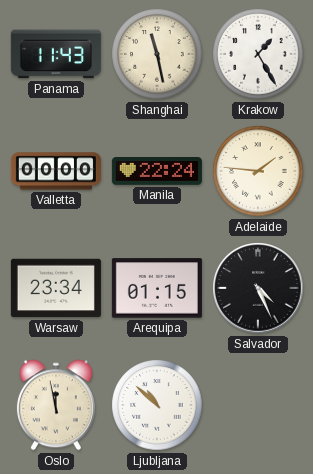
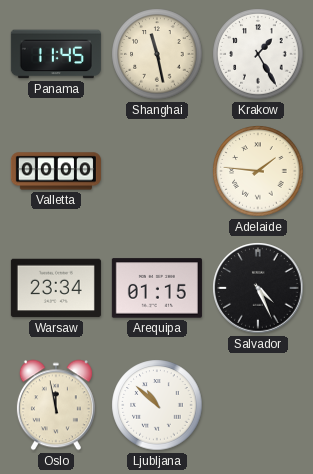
Panama: 11:43 -> 11:45
Manila: 22:24 -> none
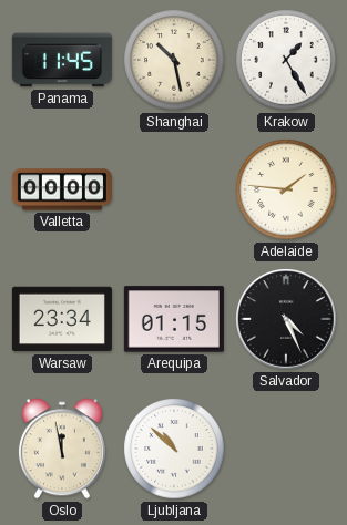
Shanghai: 11:28 -> 10:28
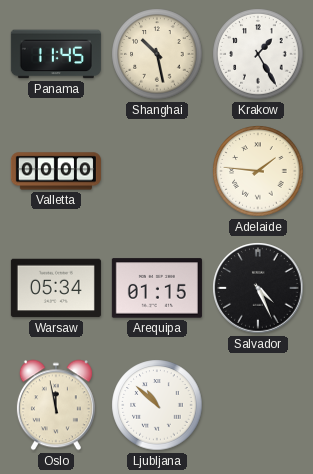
Warsaw: 23:34 -> 05:34
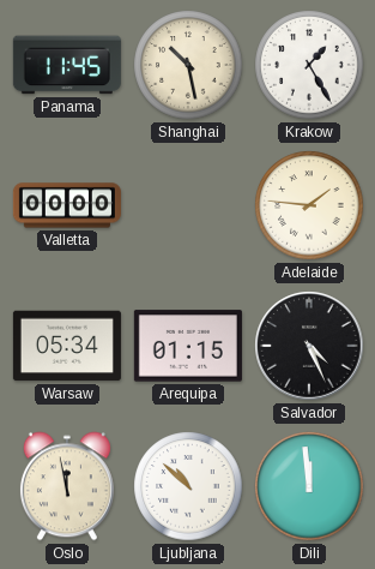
Dili: none -> 11:59
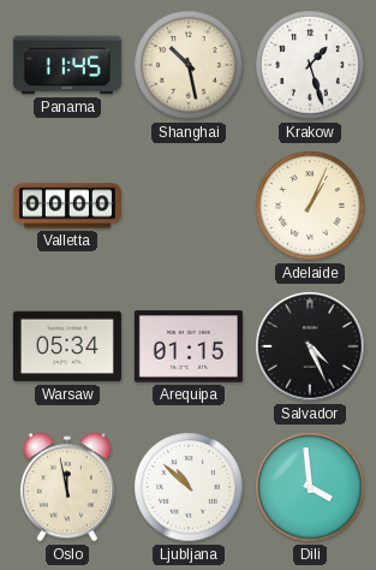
Krakow: 1:25 -> 1:27
Adelaide: 1:46 -> 1:04
Dili: 11:59 -> 3:59
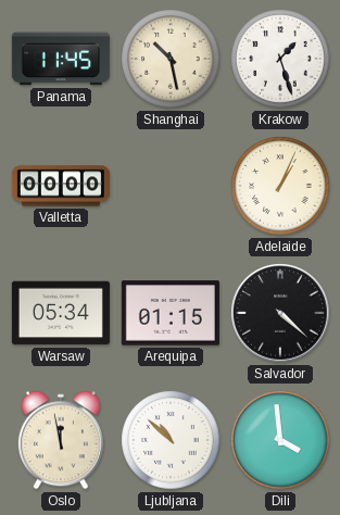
Salvador: 4:26 -> 4:22
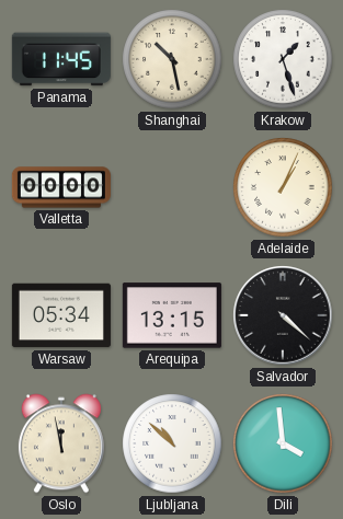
Arequipa: 01:15 -> 13:15
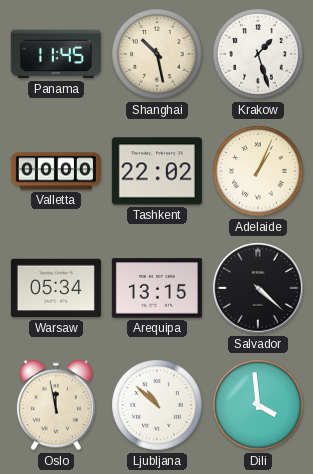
Tashkent: none -> 22:02
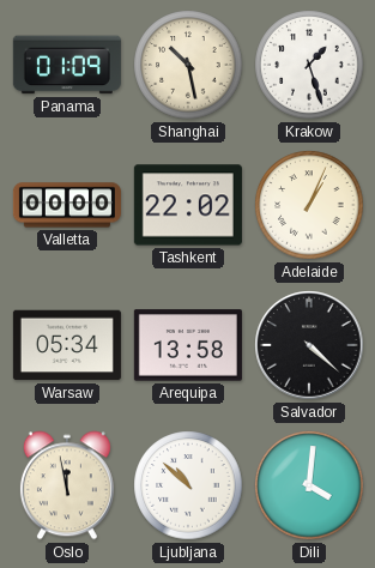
Panama: 11:45 -> 01:09
Arequipa: 13:15 -> 13:58
Dili: 3:59 -> 4:01
